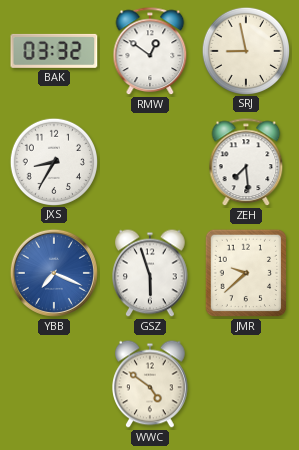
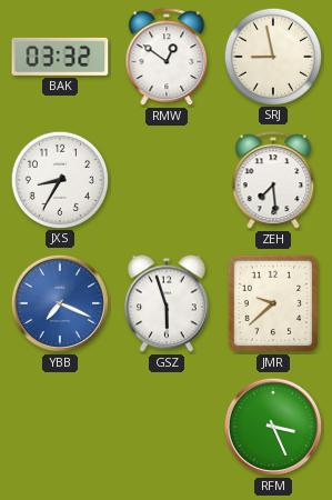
WWC: 4:51 -> none
RFM: none -> 3:26
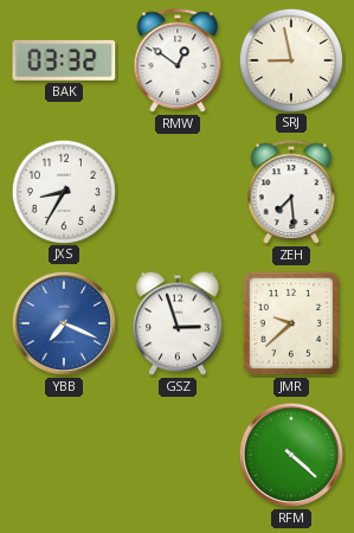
GSZ: 5:57 -> 2:57
RFM: 3:26 -> 4:22
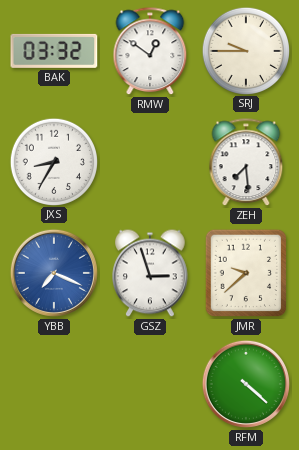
SRJ: 8:58 -> 9:45
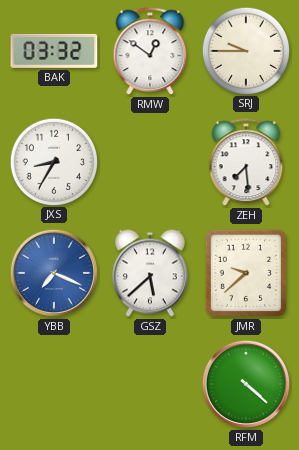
GSZ: 2:57 -> 5:38
